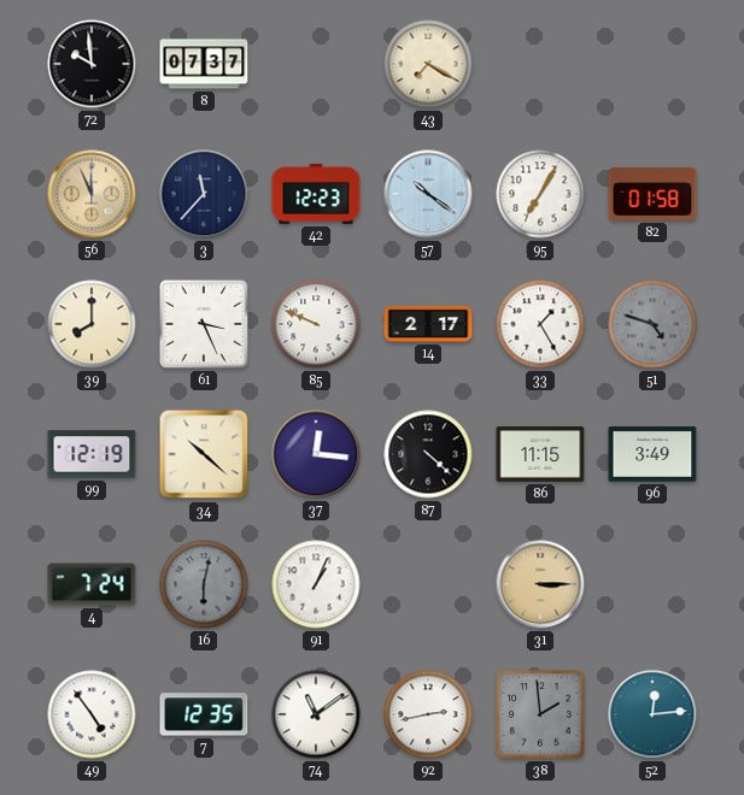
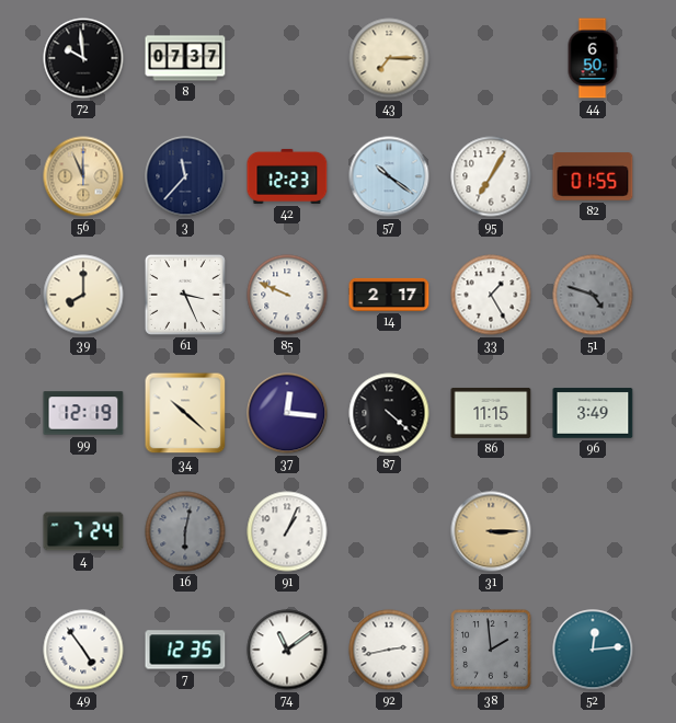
43: 7:20 -> 7:15
44: none -> 6:50
82: 01:58 -> 01:55
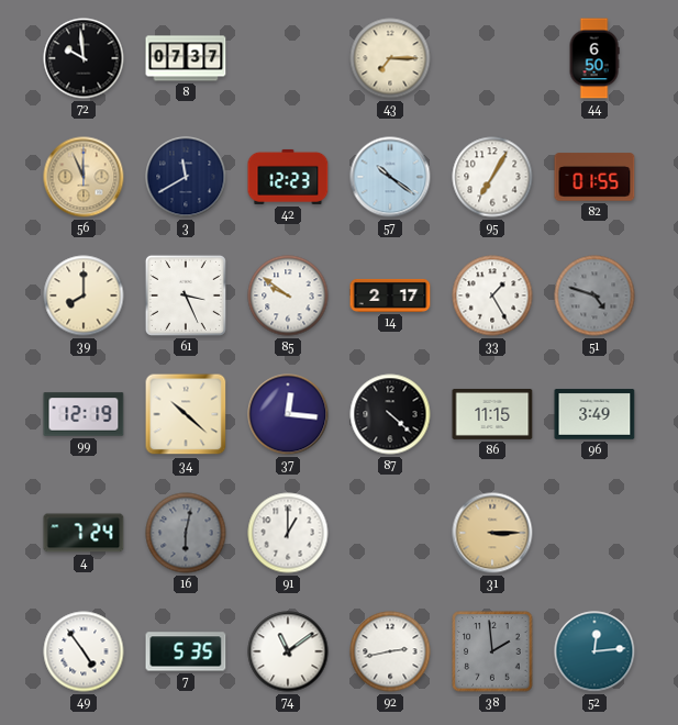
3: 11:37 -> 11:40
85: 9:49 -> 9:51
91: 1:04 -> 1:00
7: 12:35 -> 5:35
